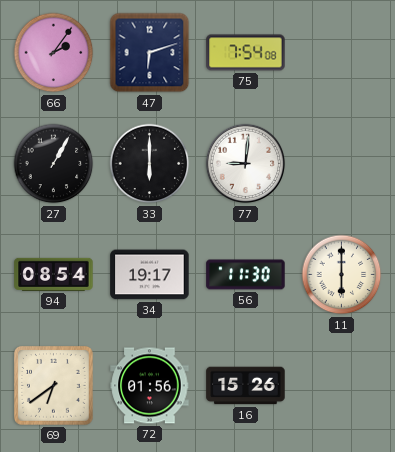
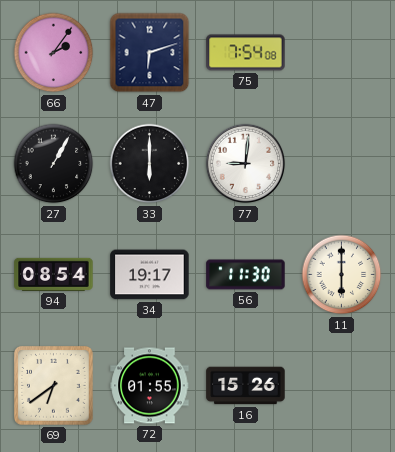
72: 01:56 -> 01:55
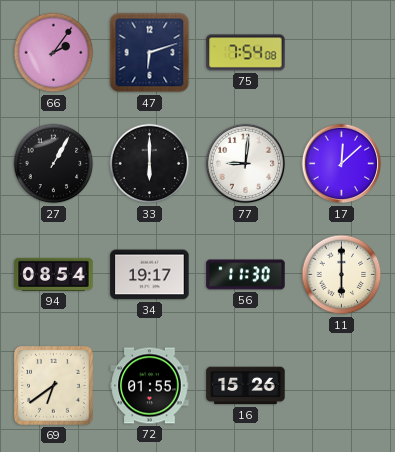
17: none -> 12:08
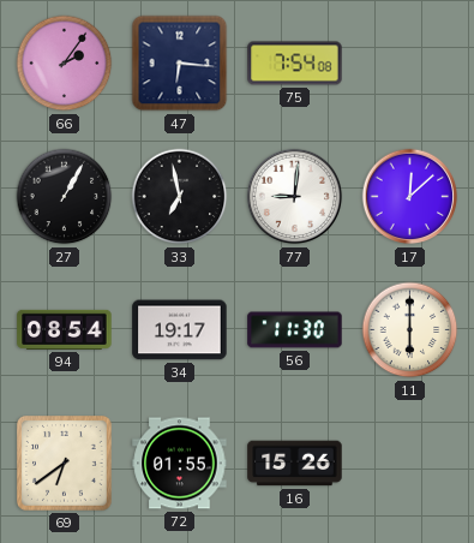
47: 6:12 -> 6:16
33: 6:00 -> 6:58
